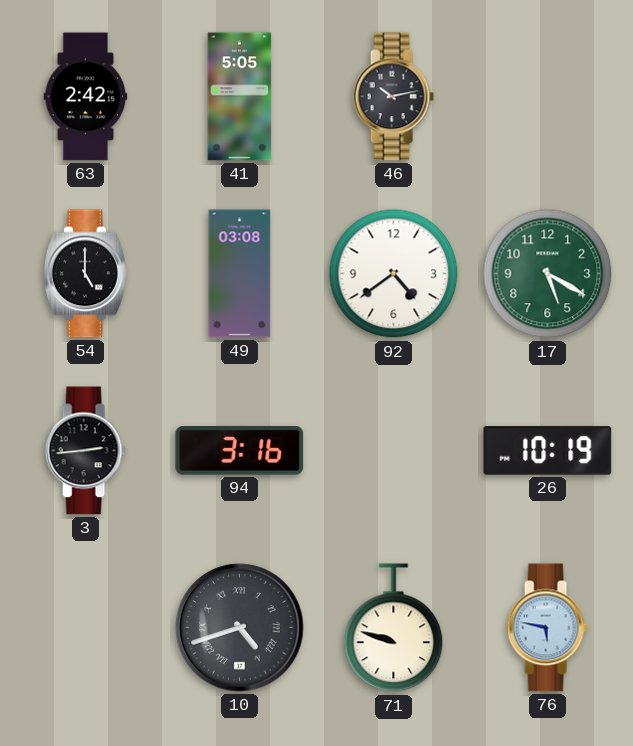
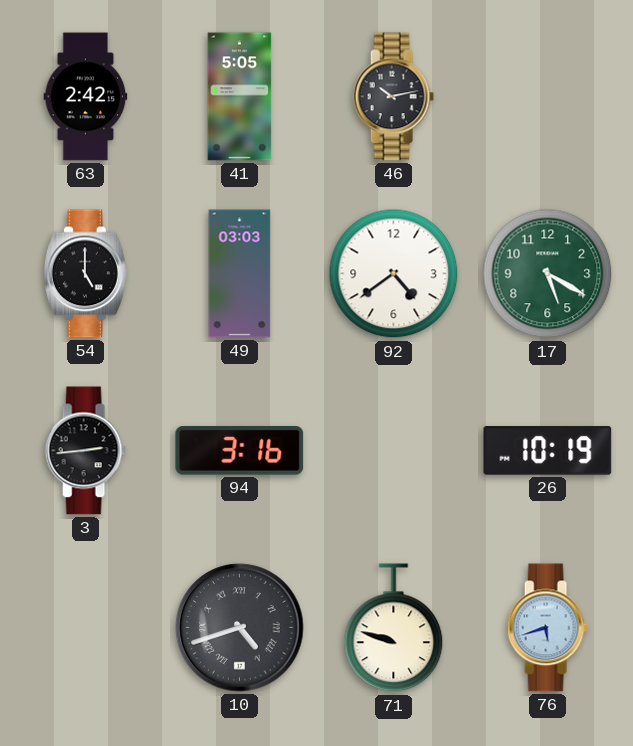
49: 03:08 -> 03:03
76: 5:47 -> 5:42
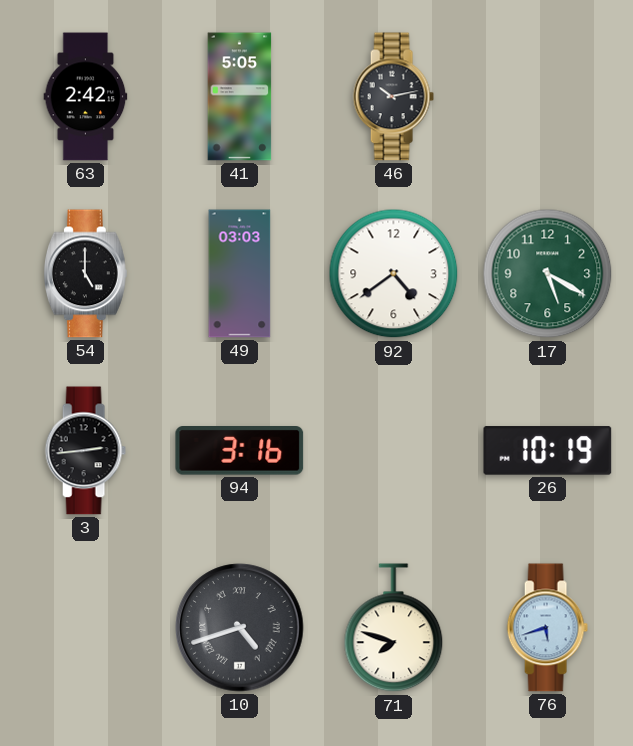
71: 9:48 -> 7:48
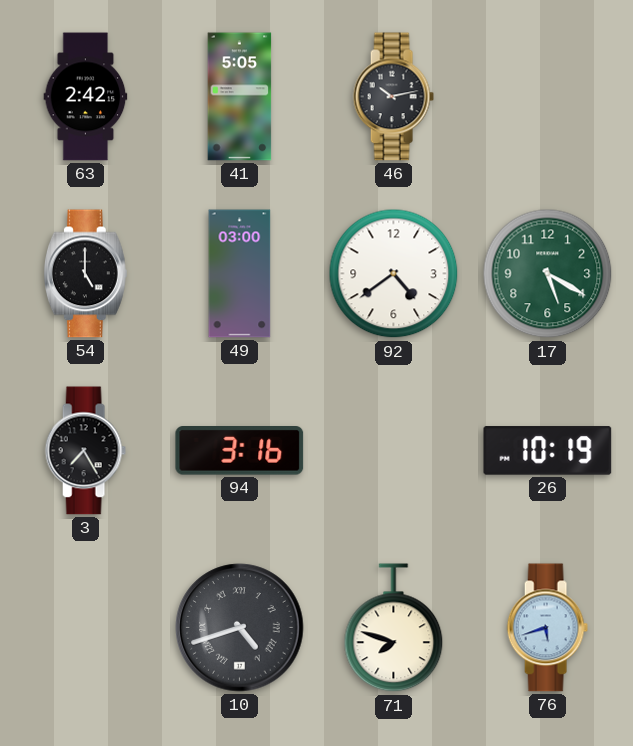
49: 03:03 -> 03:00
3: 2:44 -> 7:25
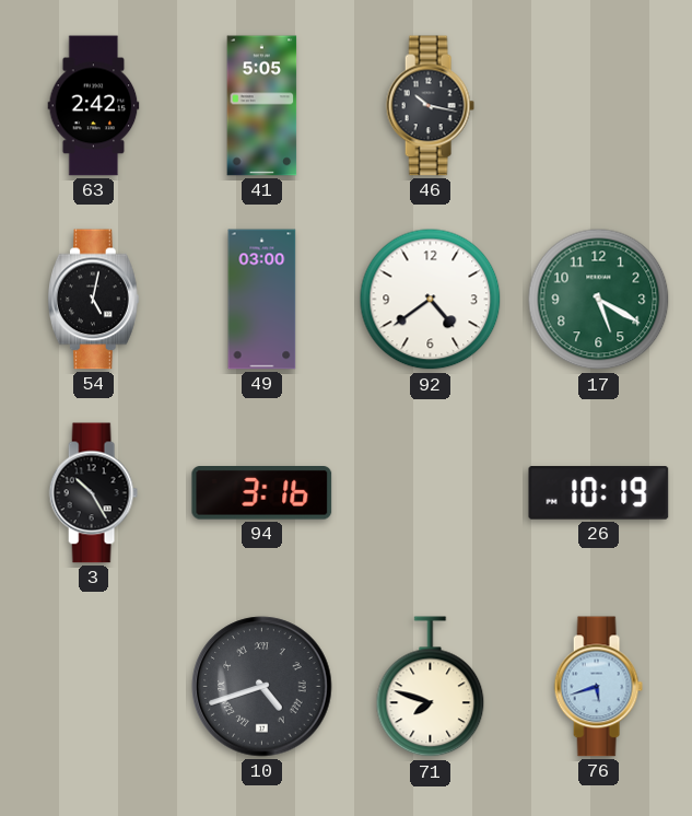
46: 10:13 -> 10:17
54: 5:00 -> 5:02
3: 7:25 -> 10:25
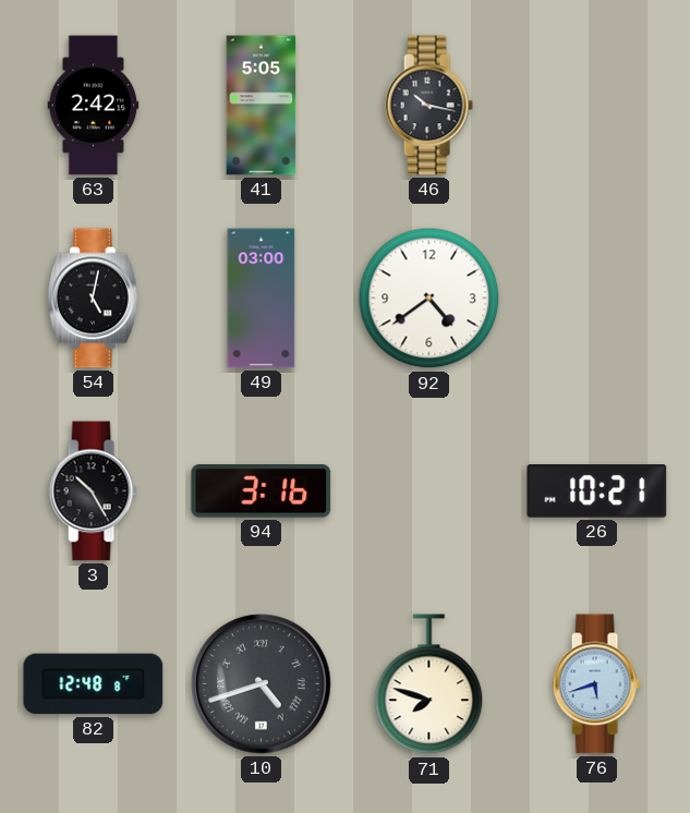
17: 5:20 -> none
26: 10:19 -> 10:21
82: none -> 12:48
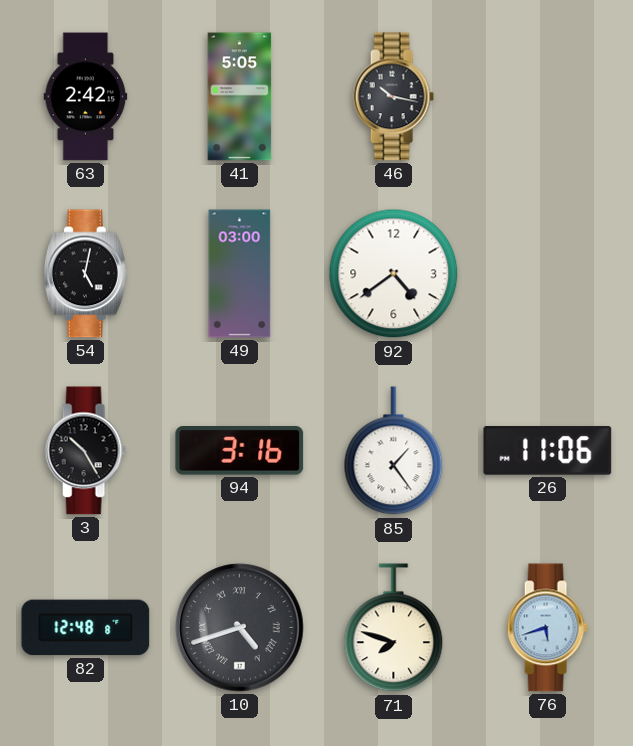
85: none -> 1:24
26: 10:21 -> 11:06
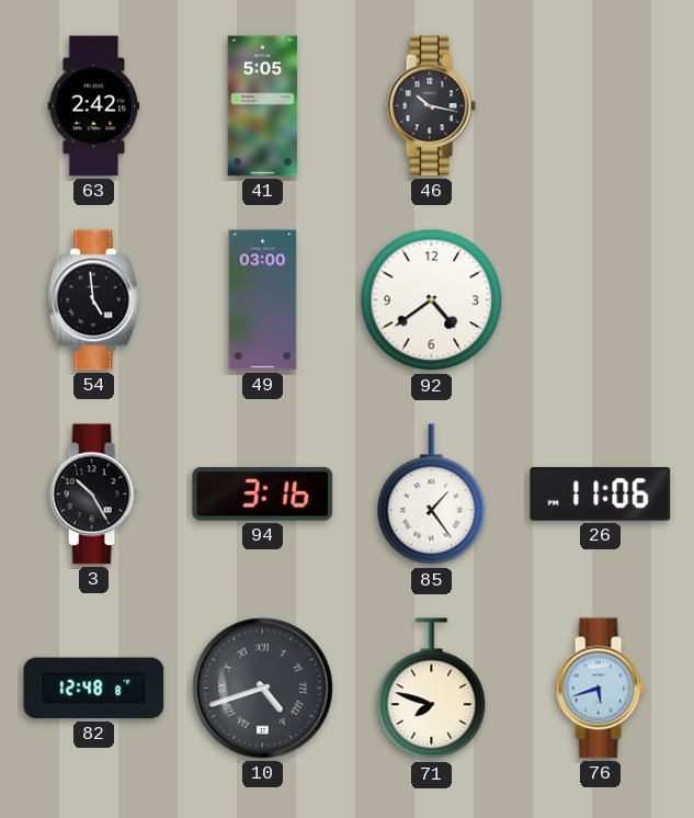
54: 5:02 -> 4:59
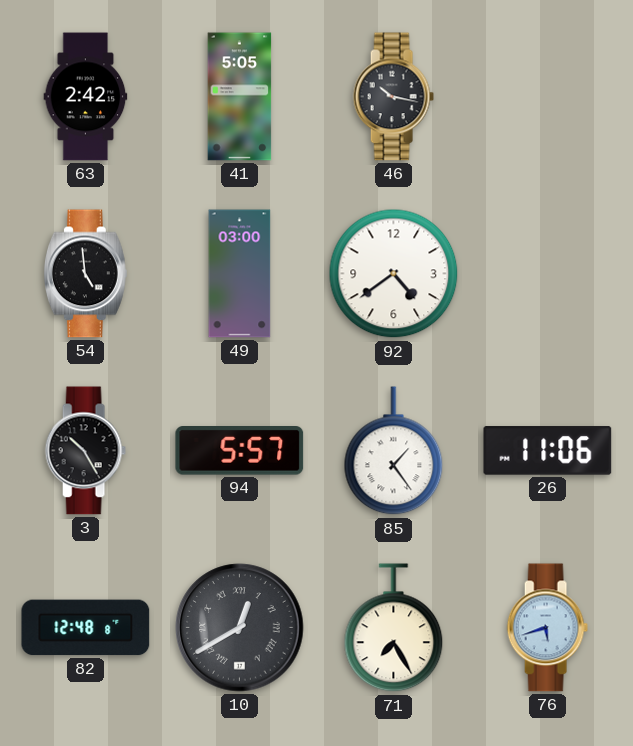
94: 3:16 -> 5:57
10: 4:42 -> 12:40
71: 7:48 -> 7:25
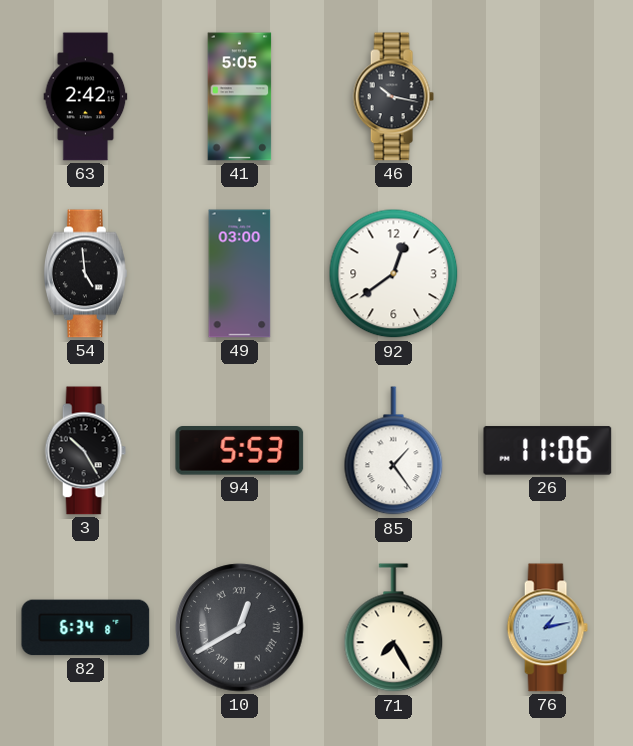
92: 4:39 -> 12:39
94: 5:57 -> 5:53
82: 12:48 -> 6:34
76: 5:42 -> 1:13
